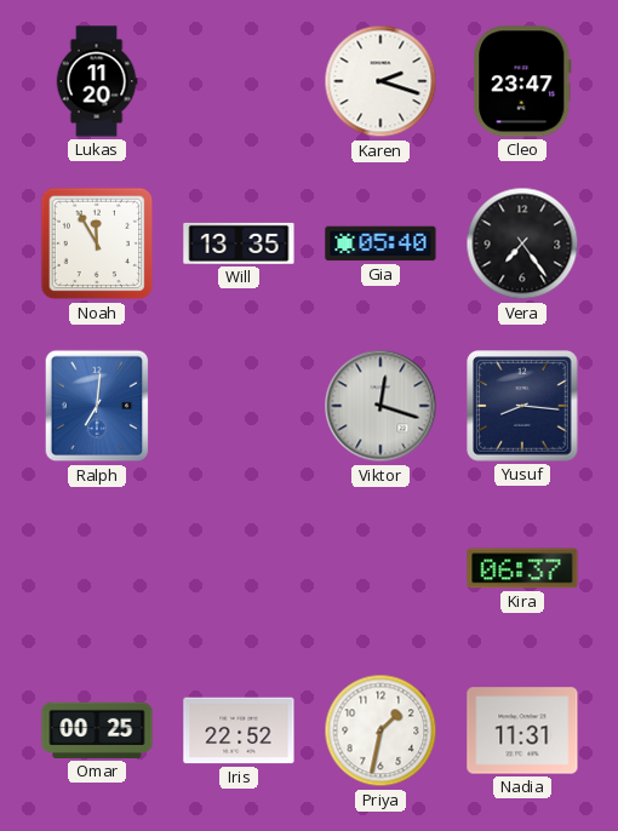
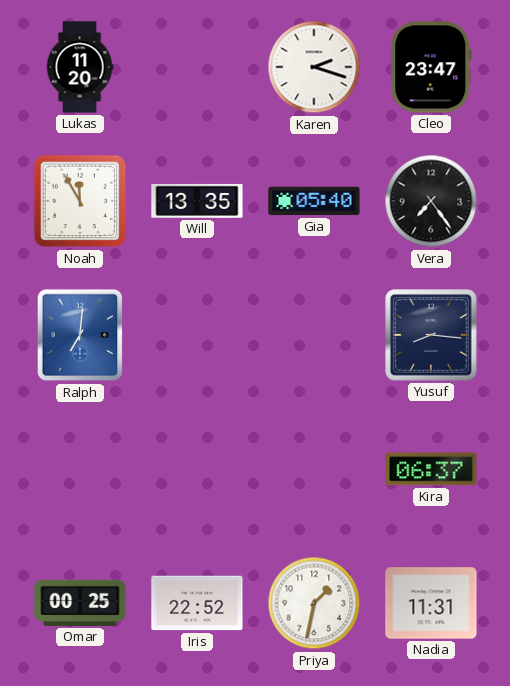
Viktor: 12:18 -> none
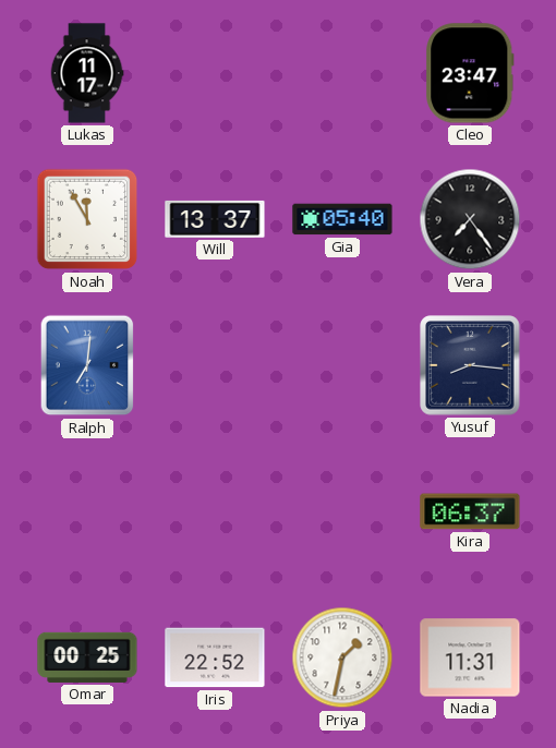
Lukas: 11:20 -> 11:17
Karen: 2:18 -> none
Will: 13:35 -> 13:37
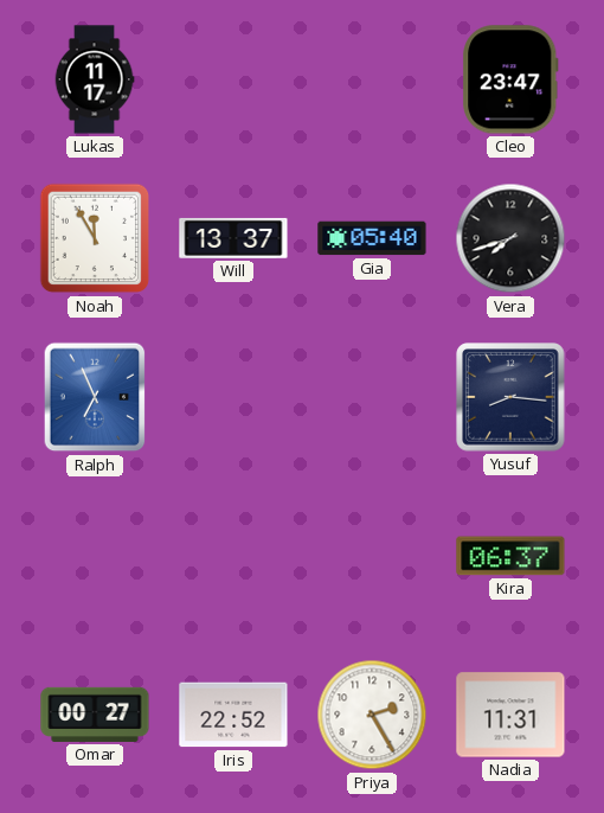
Vera: 7:24 -> 7:42
Ralph: 7:01 -> 6:56
Omar: 00:25 -> 00:27
Priya: 1:32 -> 2:25
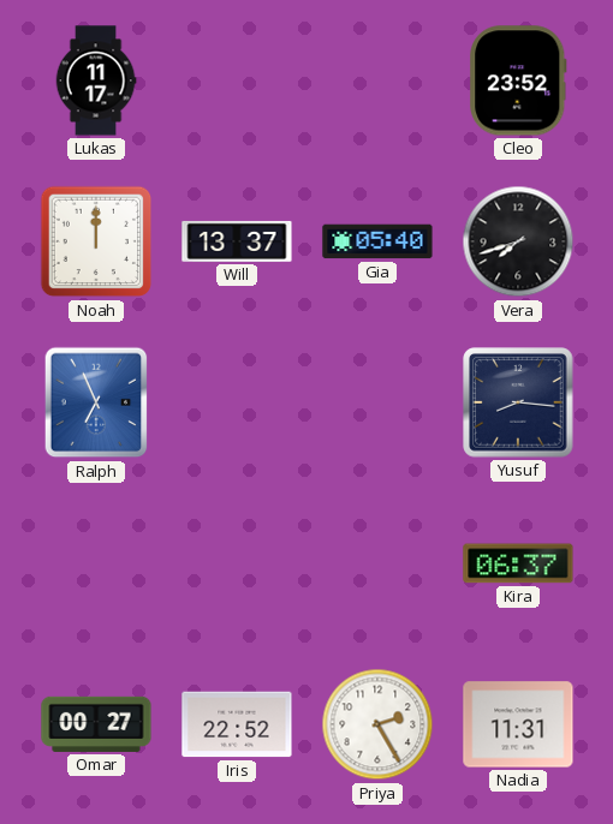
Cleo: 23:47 -> 23:52
Noah: 11:55 -> 12:00
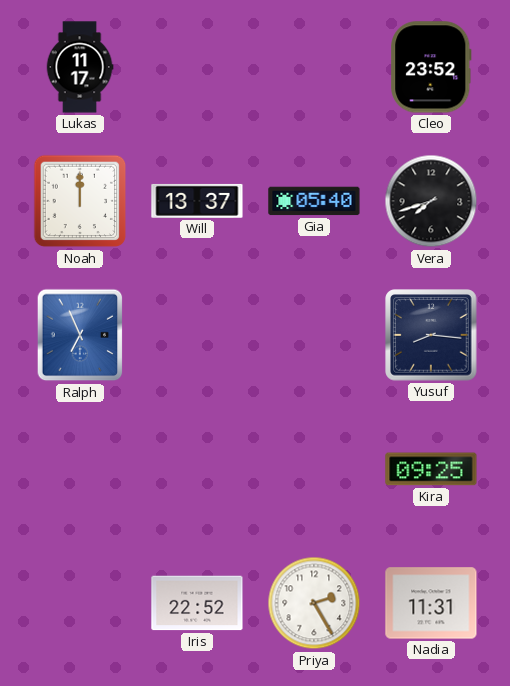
Kira: 06:37 -> 09:25
Omar: 00:27 -> none
